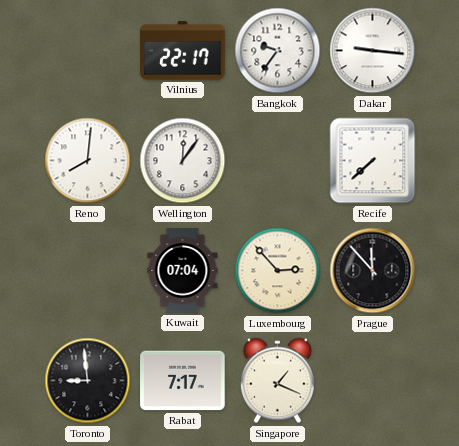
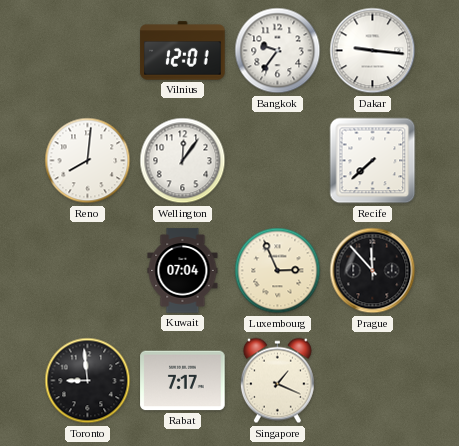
Vilnius: 22:17 -> 12:01
Luxembourg: 2:53 -> 2:56
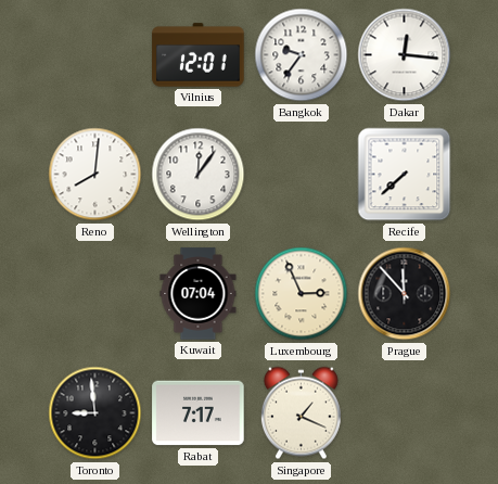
Dakar: 9:16 -> 12:16
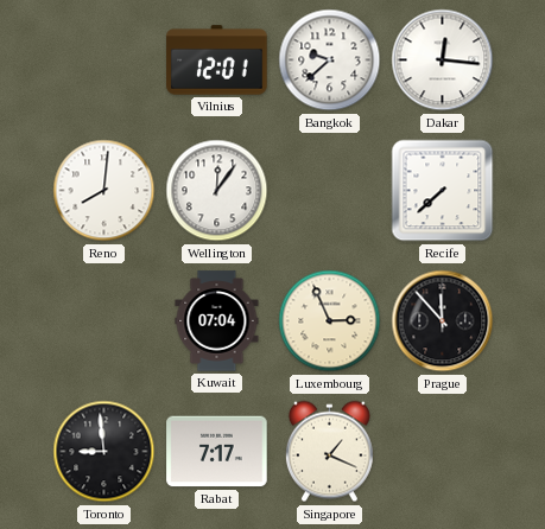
Bangkok: 9:36 -> 9:38
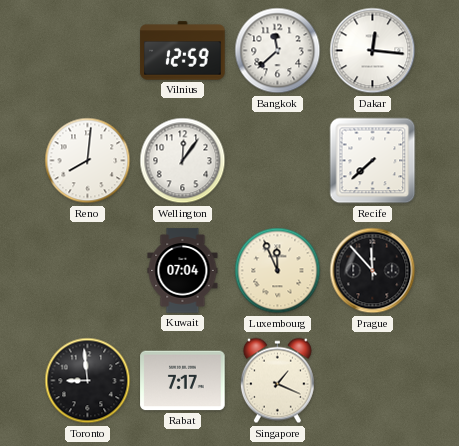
Vilnius: 12:01 -> 12:59
Bangkok: 9:38 -> 11:38
Luxembourg: 2:56 -> 11:56
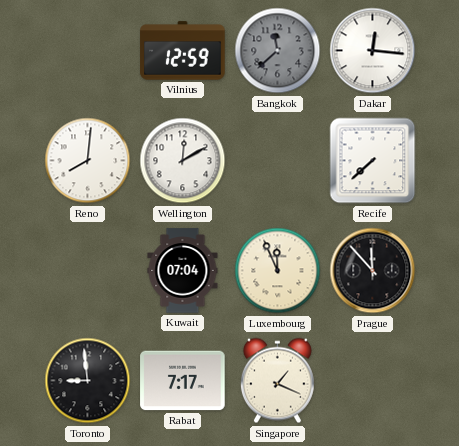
Bangkok dial: white -> grey
Wellington: 12:06 -> 12:10
